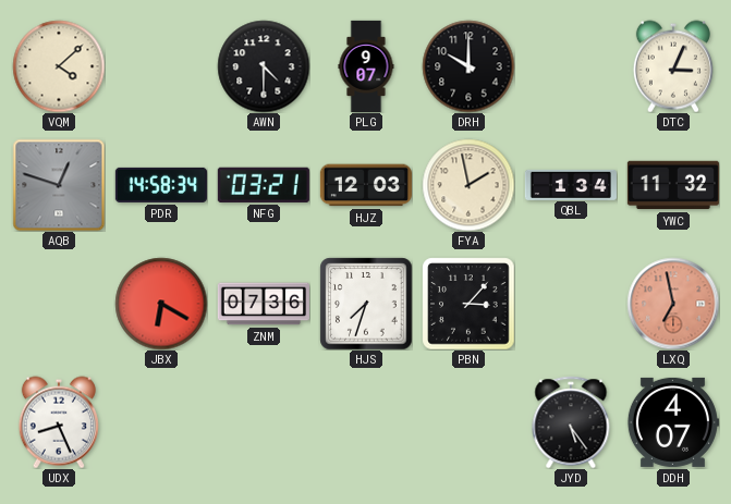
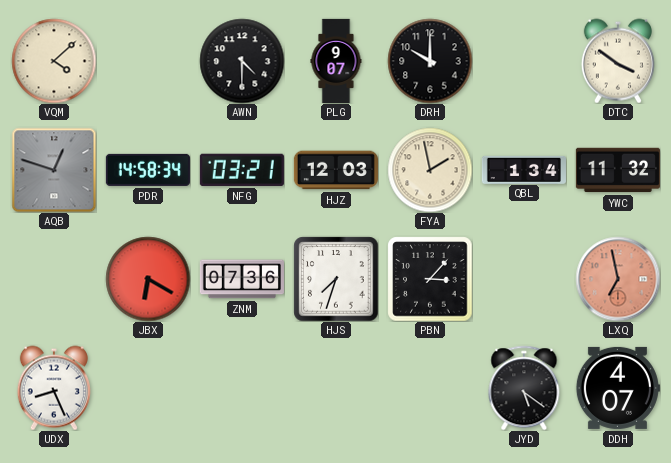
DTC: 3:04 -> 3:51
JYD: 5:24 -> 5:21
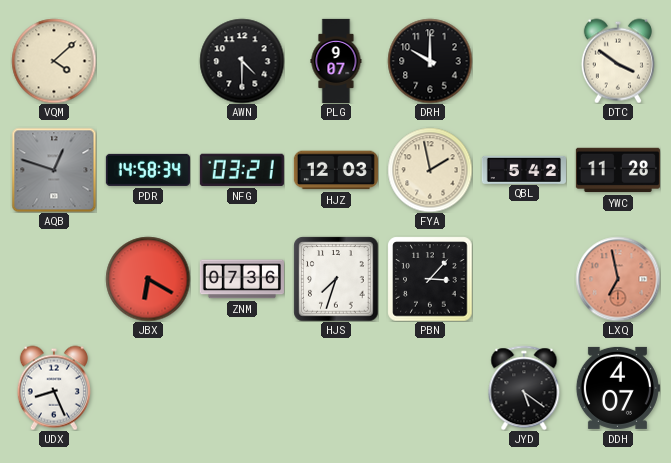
QBL: 1:34 -> 5:42
YWC: 11:32 -> 11:28
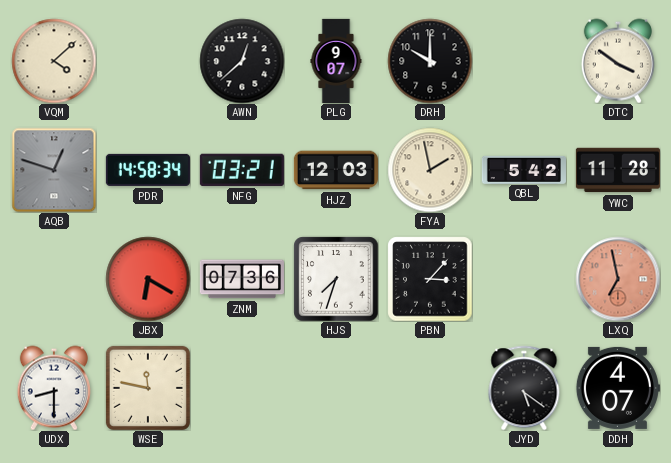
AWN: 4:30 -> 12:38
UDX: 8:26 -> 8:30
WSE: none -> 11:47
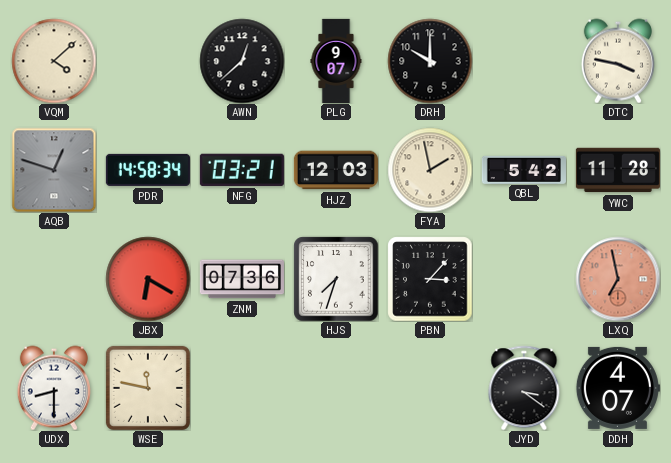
DTC: 3:51 -> 3:47
JYD: 5:21 -> 3:21
